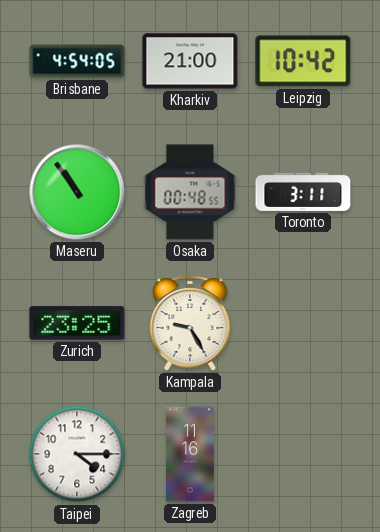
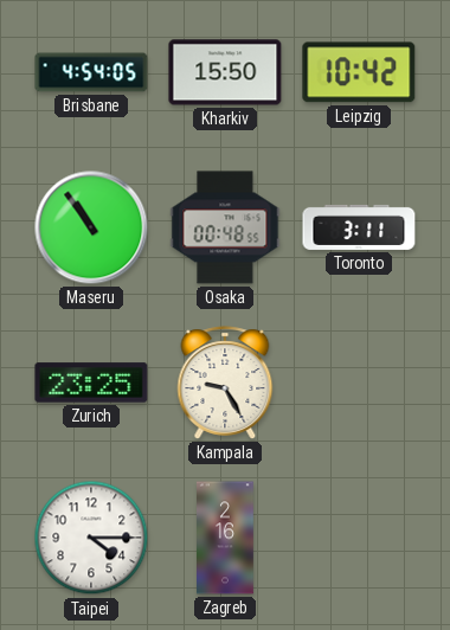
Kharkiv: 21:00 -> 15:50
Zagreb: 11:16 -> 2:16
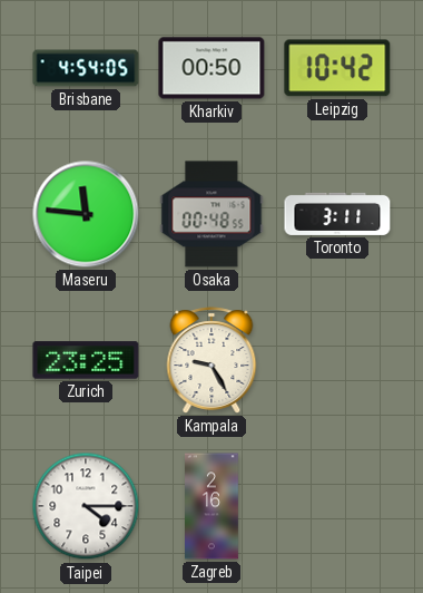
Kharkiv: 15:50 -> 00:50
Maseru: 10:54 -> 11:46
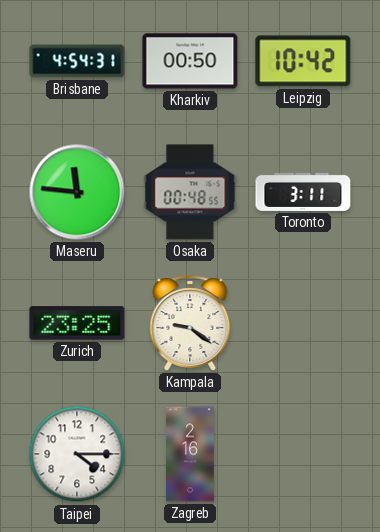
Brisbane: 4:54:05 -> 4:54:31
Kampala: 9:25 -> 9:21
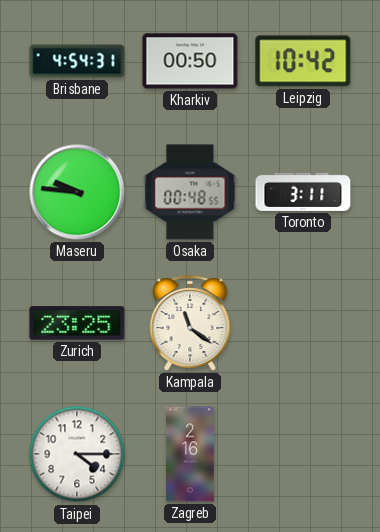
Maseru: 11:46 -> 9:46
Kampala: 9:21 -> 11:21
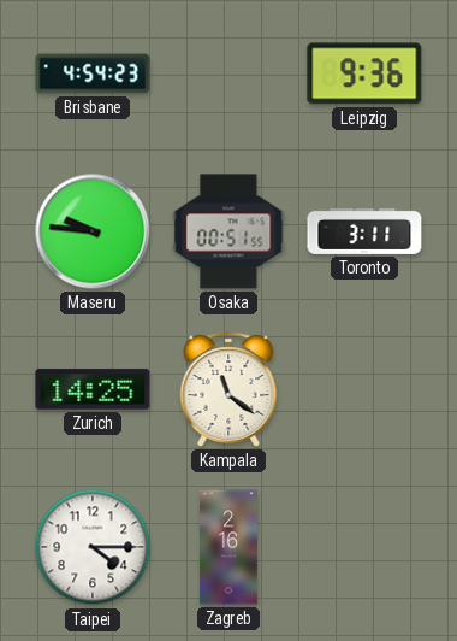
Brisbane: 4:54:31 -> 4:54:23
Kharkiv: 00:50 -> none
Leipzig: 10:42 -> 9:36
Osaka: 00:48 -> 00:51
Zurich: 23:25 -> 14:25
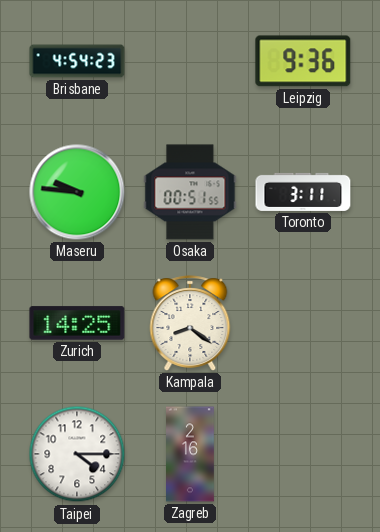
Kampala: 11:21 -> 8:21
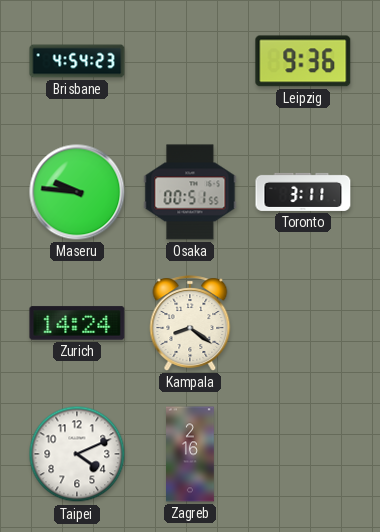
Zurich: 14:25 -> 14:24
Taipei: 4:15 -> 4:11
